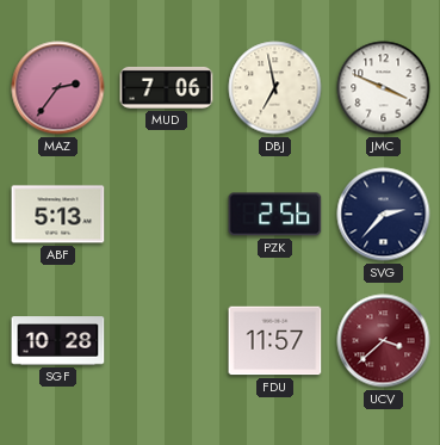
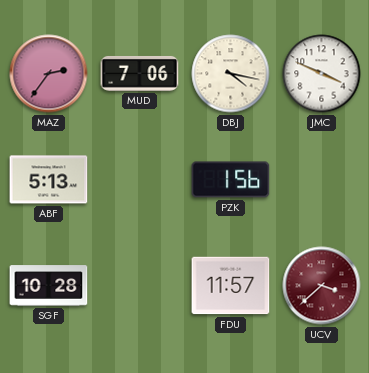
DBJ: 6:58 -> 4:17
PZK: 2:56 -> 1:56
SVG: 2:37 -> none
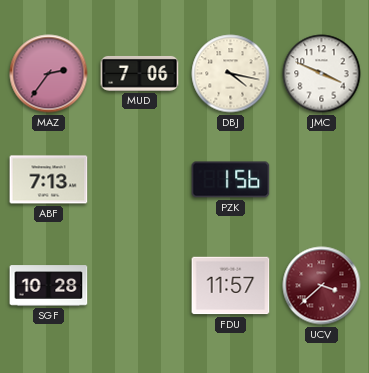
ABF: 5:13 -> 7:13
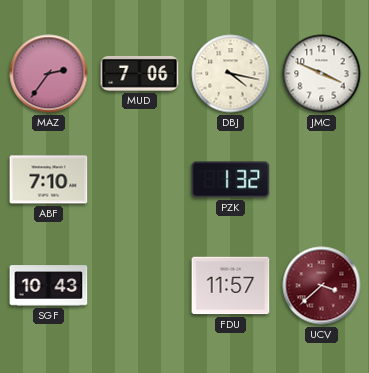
ABF: 7:13 -> 7:10
PZK: 1:56 -> 1:32
SGF: 10:28 -> 10:43
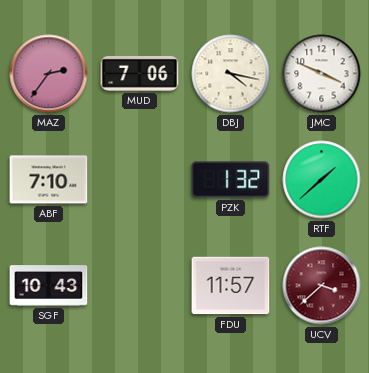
RTF: none -> 1:38
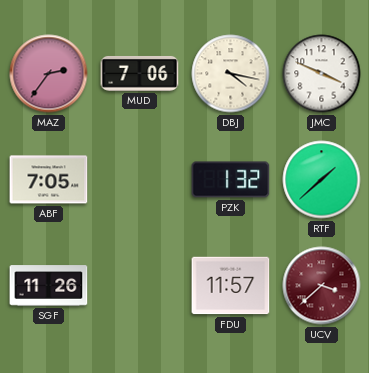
ABF: 7:10 -> 7:05
SGF: 10:43 -> 11:26
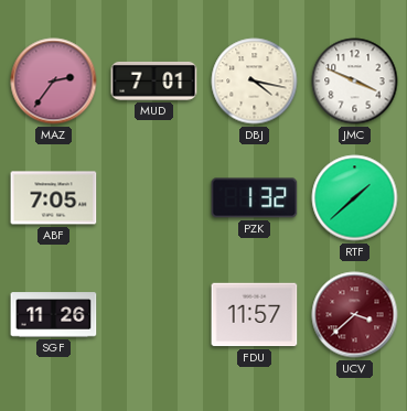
MUD: 7:06 -> 7:01
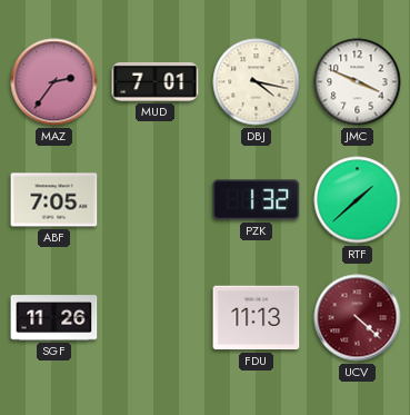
FDU: 11:57 -> 11:13
UCV: 3:38 -> 4:22
